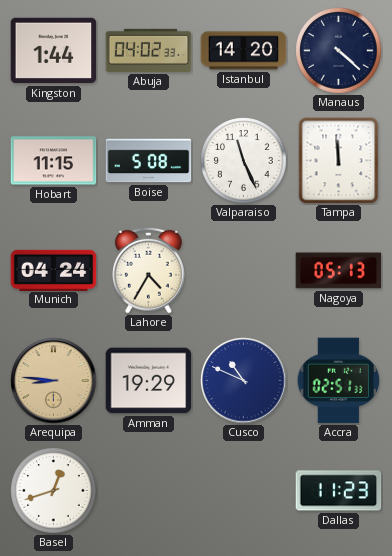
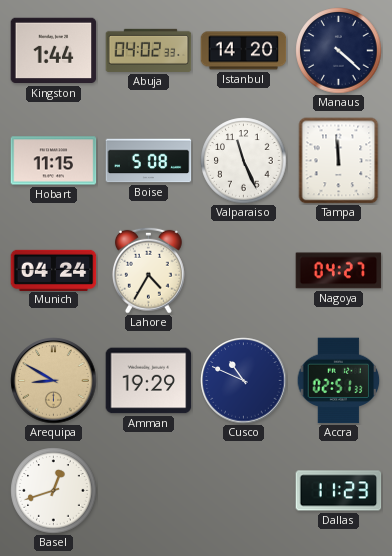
Nagoya: 05:13 -> 04:27
Arequipa: 8:46 -> 8:50
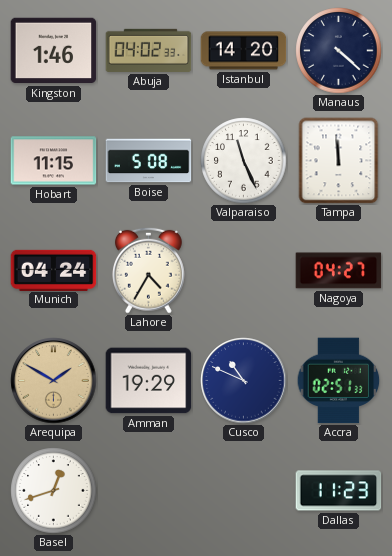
Kingston: 1:44 -> 1:46
Arequipa: 8:50 -> 1:50
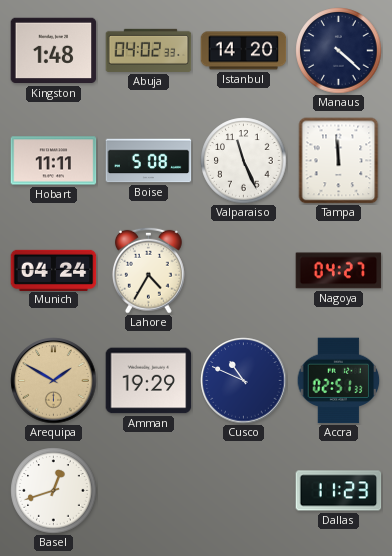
Kingston: 1:46 -> 1:48
Hobart: 11:15 -> 11:11
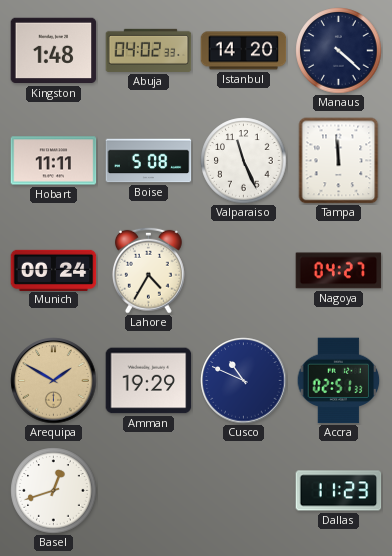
Munich: 04:24 -> 00:24
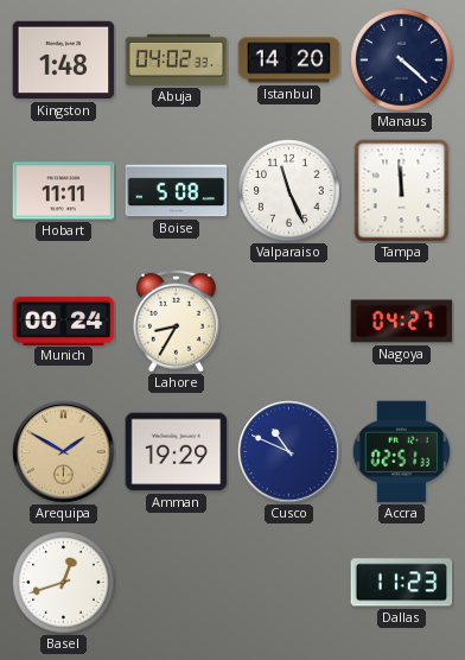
Lahore: 4:35 -> 8:35
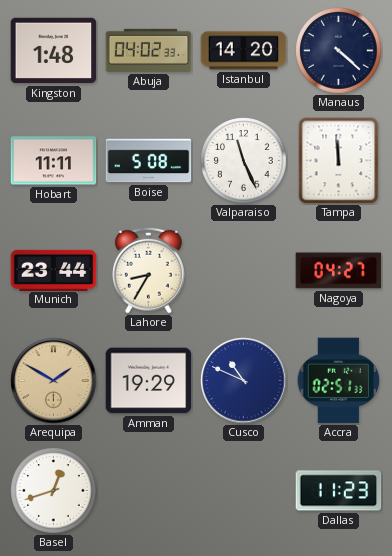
Munich: 00:24 -> 23:44
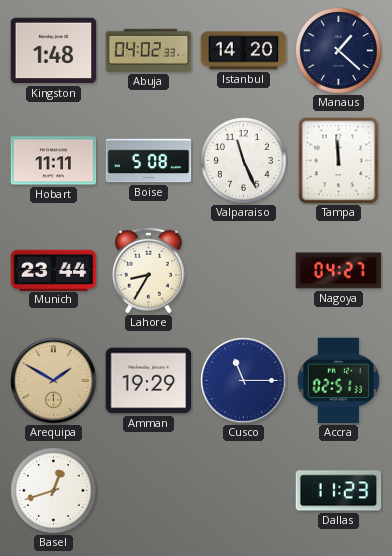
Manaus: 4:22 -> 1:22
Cusco: 10:49 -> 11:15
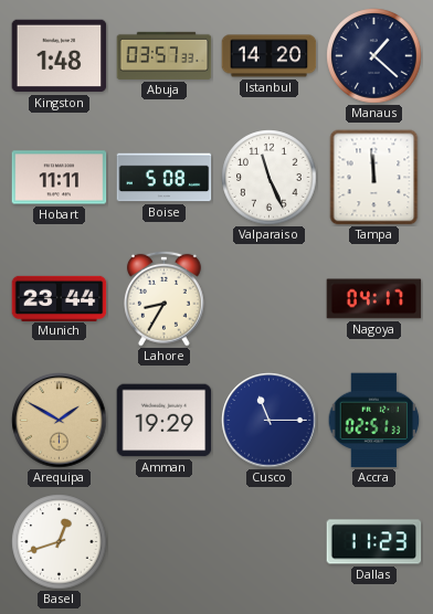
Abuja: 04:02 -> 03:57
Nagoya: 04:27 -> 04:17
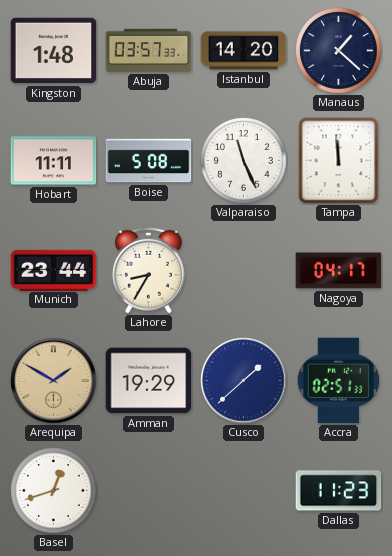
Cusco: 11:15 -> 1:38
